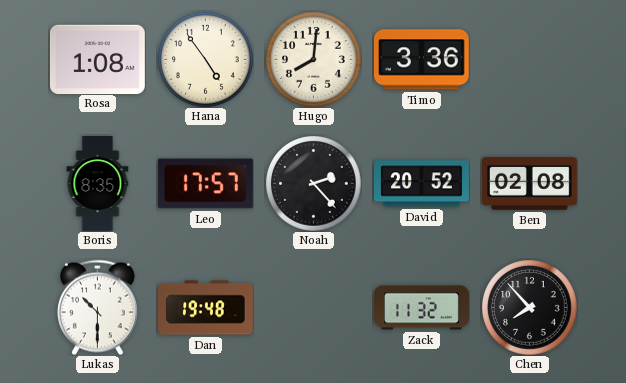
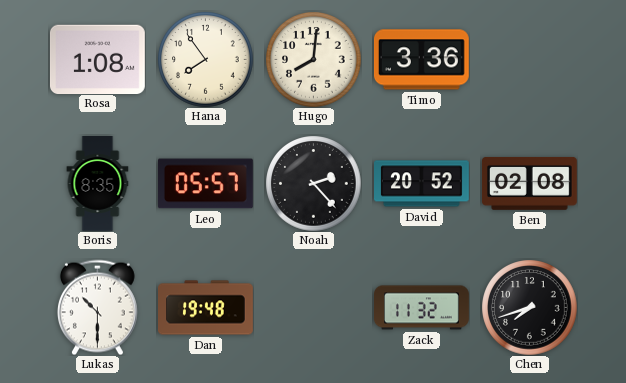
Hana: 4:54 -> 7:54
Leo: 17:57 -> 05:57
Chen: 7:53 -> 7:42
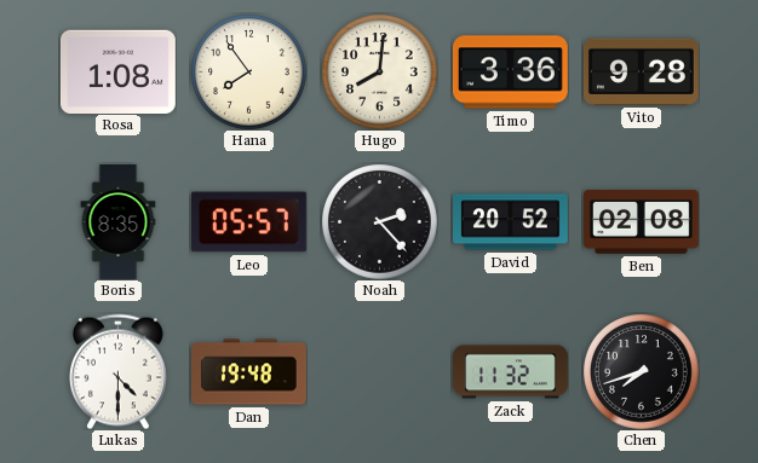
Vito: none -> 9:28
Lukas: 10:30 -> 4:30
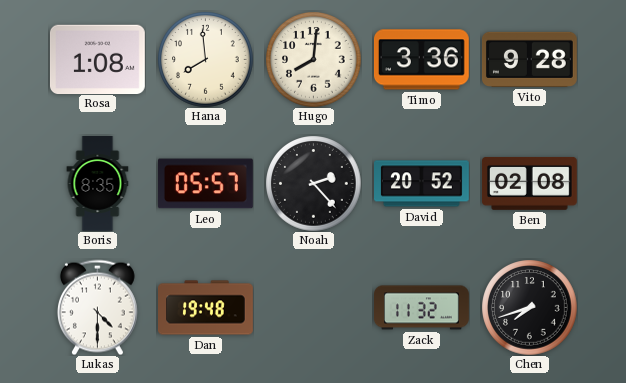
Hana: 7:54 -> 7:59
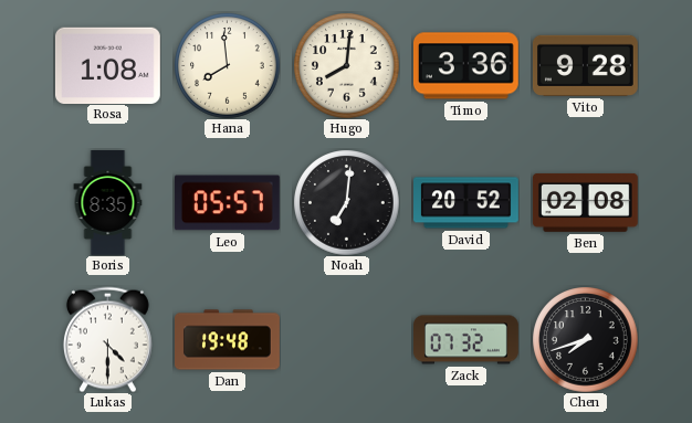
Noah: 2:23 -> 7:01
Zack: 11:32 -> 07:32
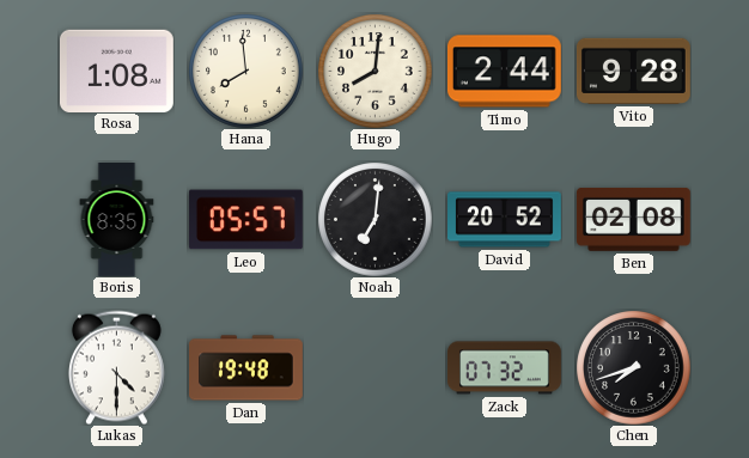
Timo: 3:36 -> 2:44
